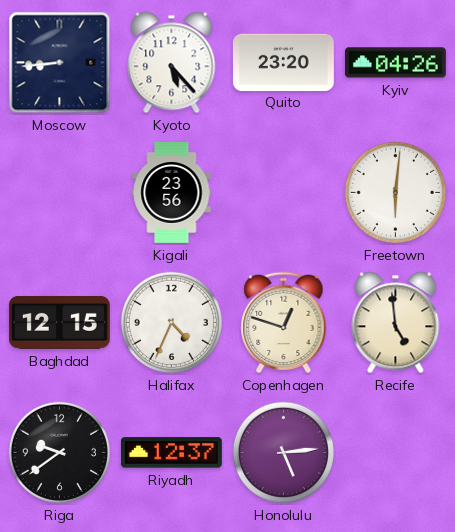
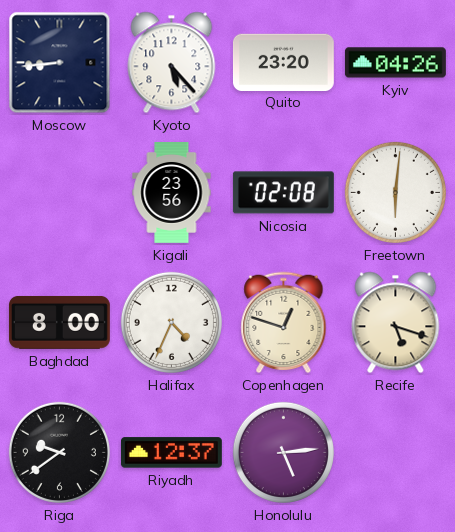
Nicosia: none -> 02:08
Baghdad: 12:15 -> 8:00
Recife: 4:59 -> 5:18
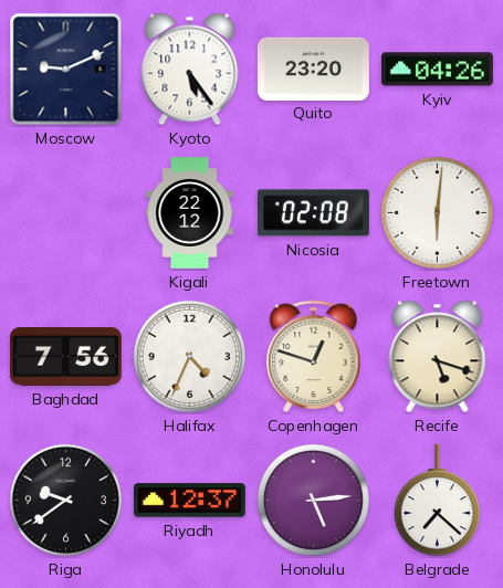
Moscow: 8:44 -> 9:11
Kyoto: 5:23 -> 5:24
Kigali: 23:56 -> 22:12
Baghdad: 8:00 -> 7:56
Belgrade: none -> 7:22
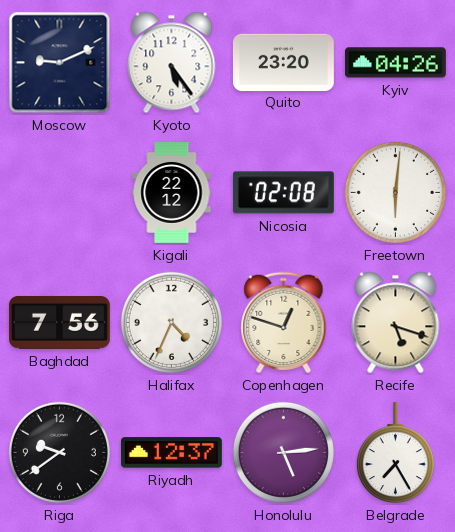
Belgrade: 7:22 -> 7:25
